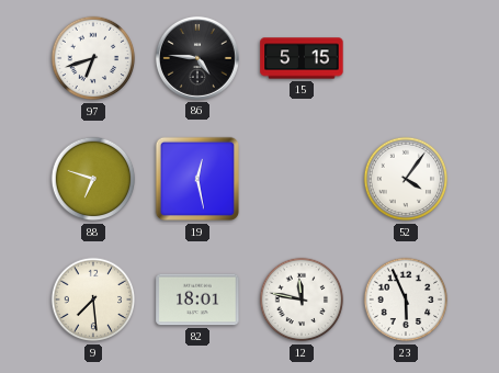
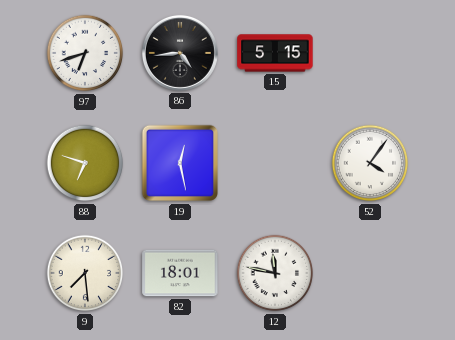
86: 4:46 -> 4:44
23: 5:56 -> none
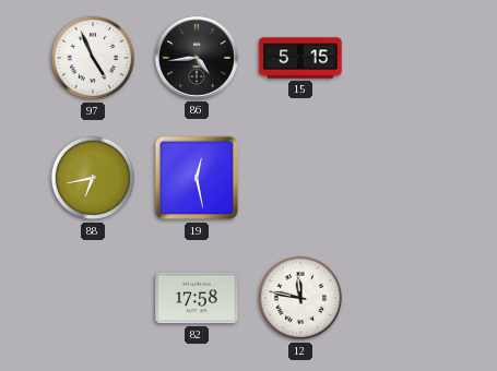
97: 6:42 -> 4:56
88: 6:48 -> 6:43
52: 4:06 -> none
9: 7:29 -> none
82: 18:01 -> 17:58
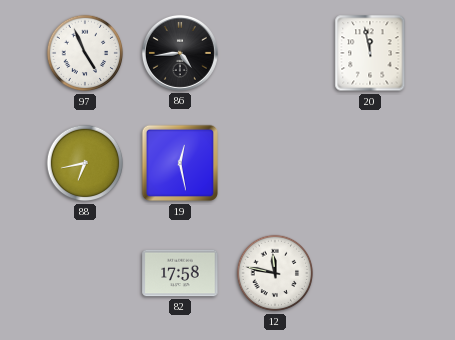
15: 5:15 -> none
20: none -> 11:58
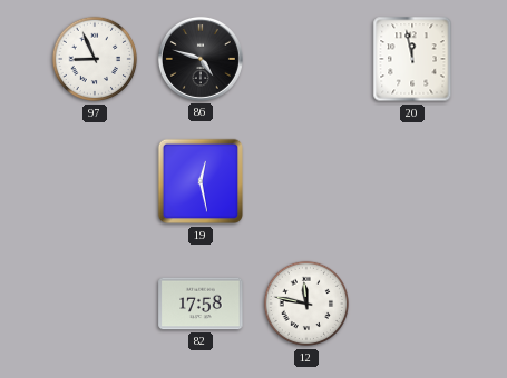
97: 4:56 -> 8:56
86: 4:44 -> 4:48
88: 6:43 -> none
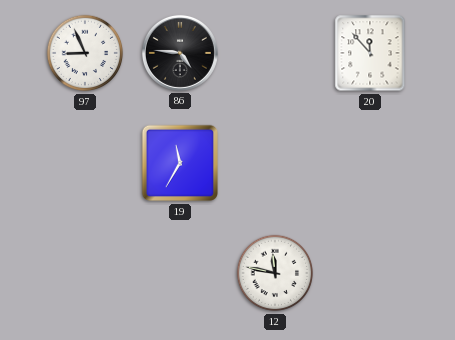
86: 4:48 -> 4:46
20: 11:58 -> 11:53
19: 12:28 -> 11:35
82: 17:58 -> none
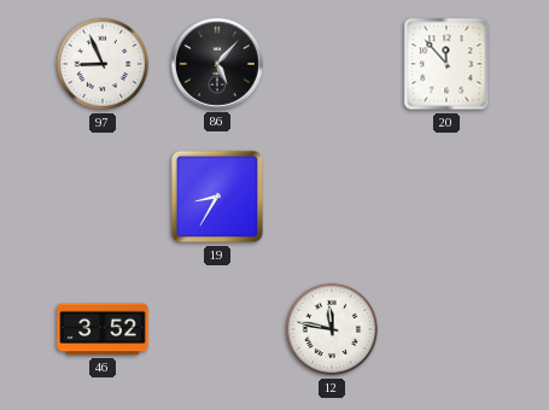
86: 4:46 -> 5:07
19: 11:35 -> 8:35
46: none -> 3:52
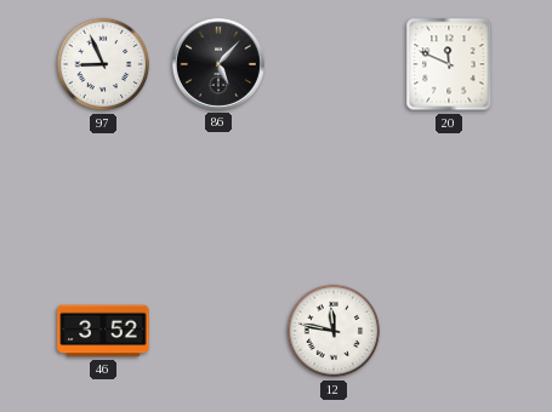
20: 11:53 -> 11:49
19: 8:35 -> none
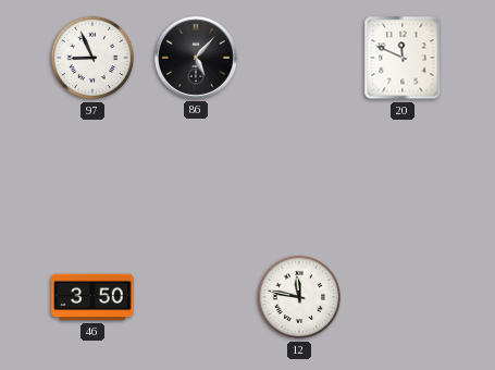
46: 3:52 -> 3:50
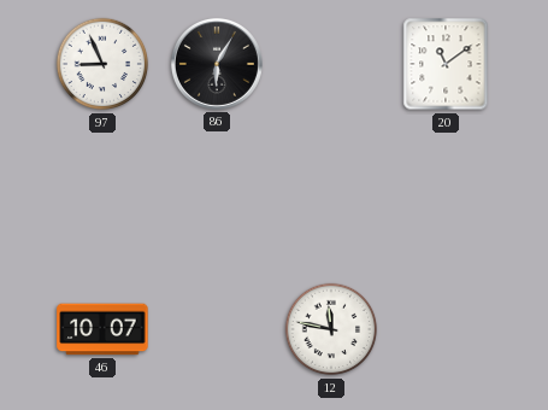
86: 5:07 -> 6:05
20: 11:49 -> 11:09
46: 3:50 -> 10:07
